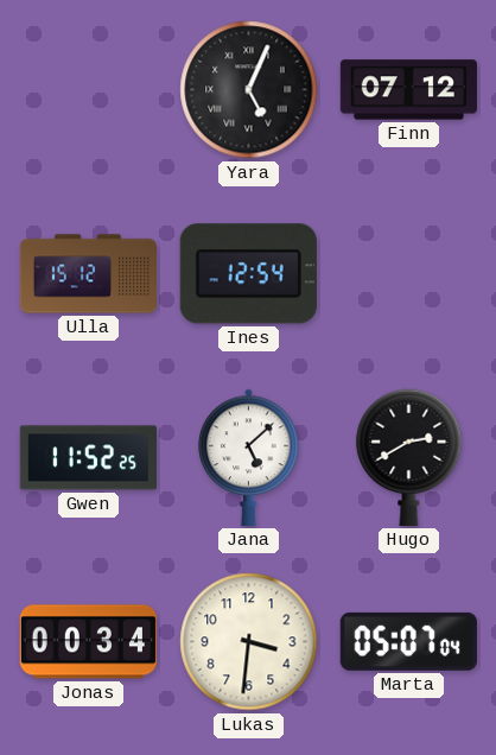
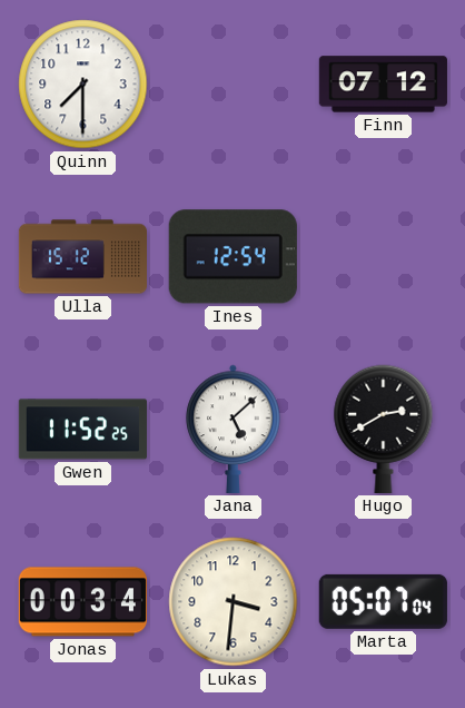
Quinn: none -> 7:30
Yara: 5:04 -> none
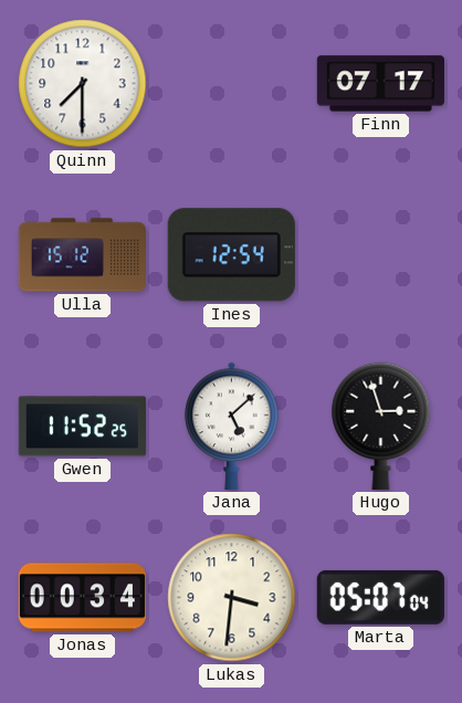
Finn: 07:12 -> 07:17
Hugo: 2:40 -> 2:57
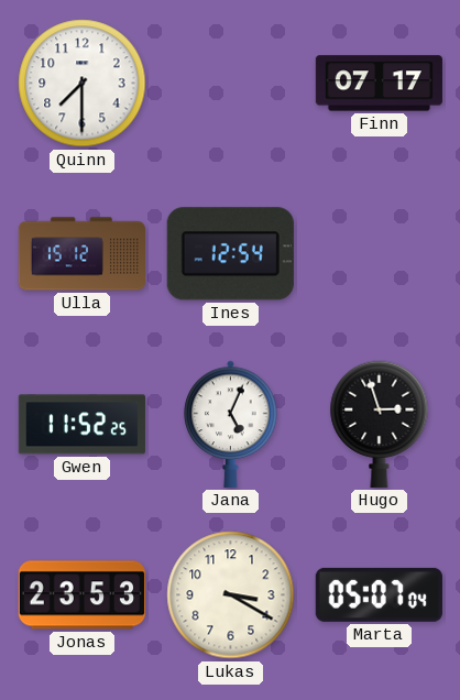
Jana: 5:08 -> 5:04
Jonas: 00:34 -> 23:53
Lukas: 3:31 -> 3:20
